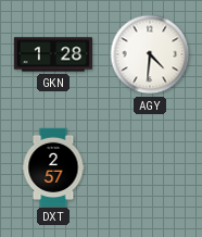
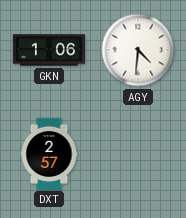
GKN: 1:28 -> 1:06
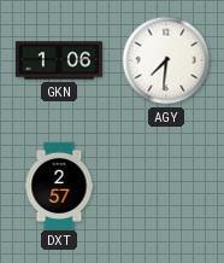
AGY: 4:31 -> 7:31
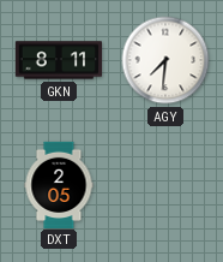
GKN: 1:06 -> 8:11
DXT: 2:57 -> 2:05
